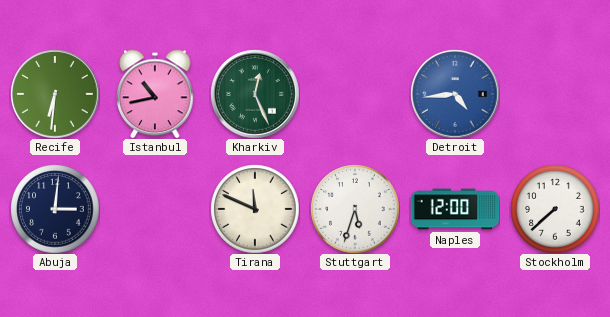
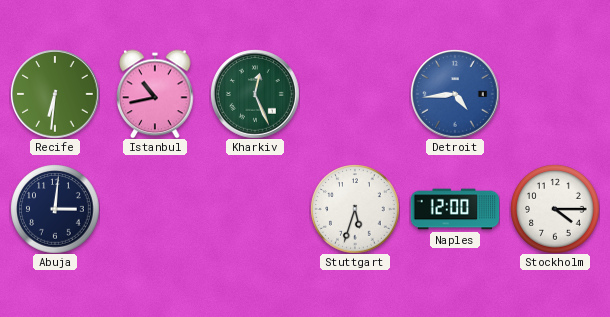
Tirana: 11:49 -> none
Stockholm: 7:38 -> 4:15
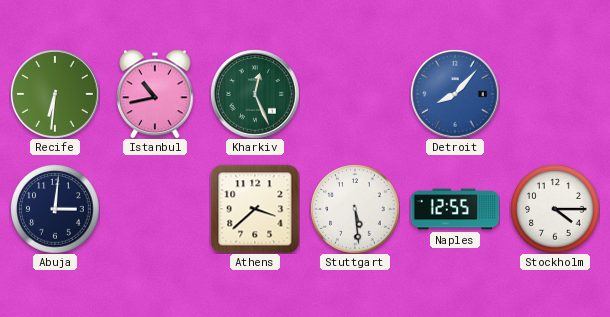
Detroit: 4:44 -> 8:07
Athens: none -> 3:38
Stuttgart: 5:33 -> 5:29
Naples: 12:00 -> 12:55
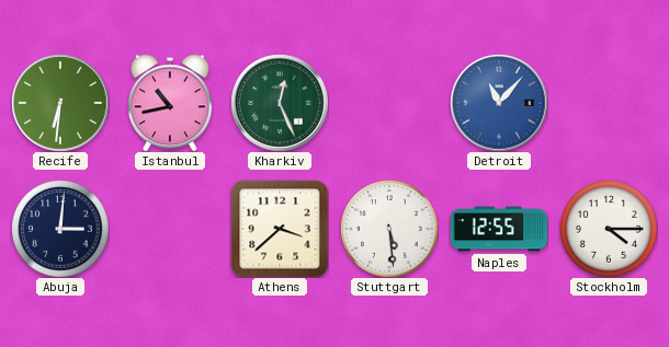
Detroit: 8:07 -> 11:07
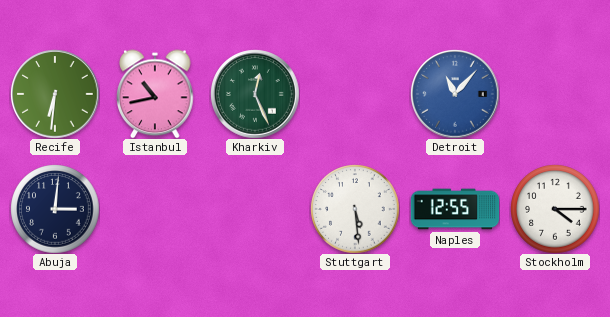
Athens: 3:38 -> none
